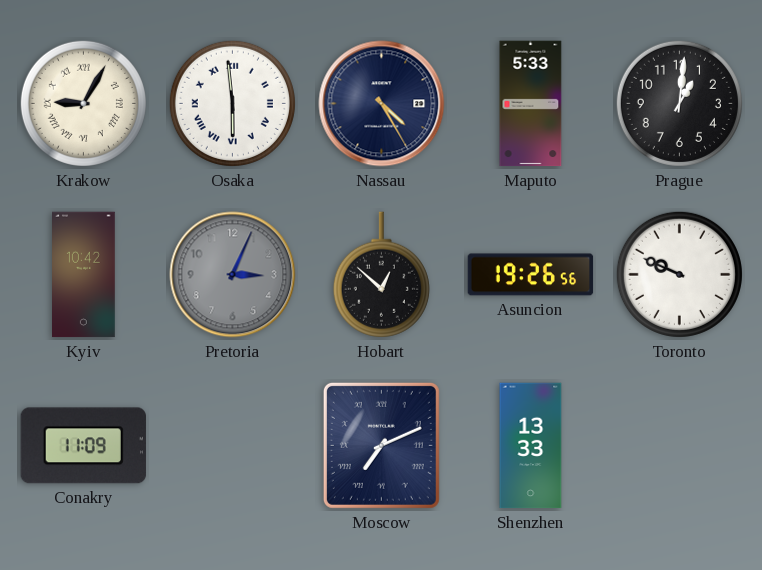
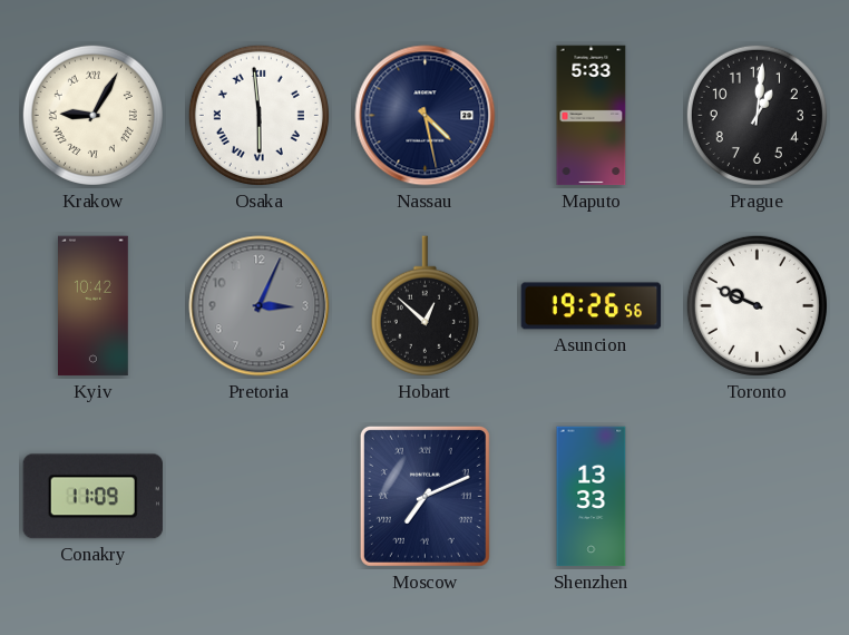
Nassau: 4:25 -> 4:28
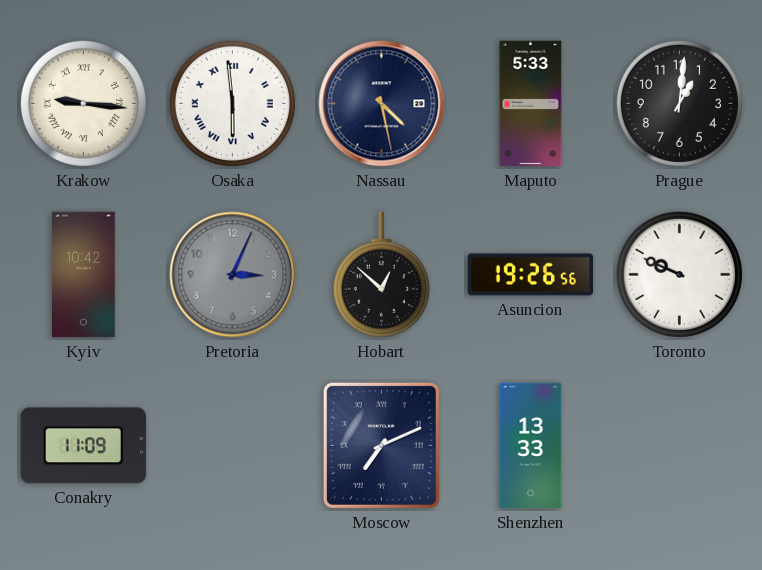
Krakow: 9:05 -> 9:16
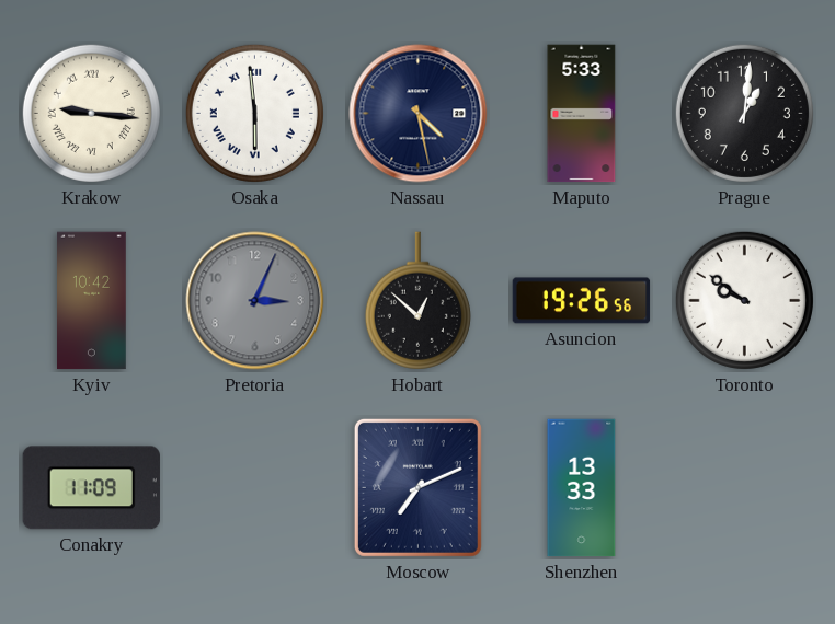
Toronto: 9:49 -> 9:51
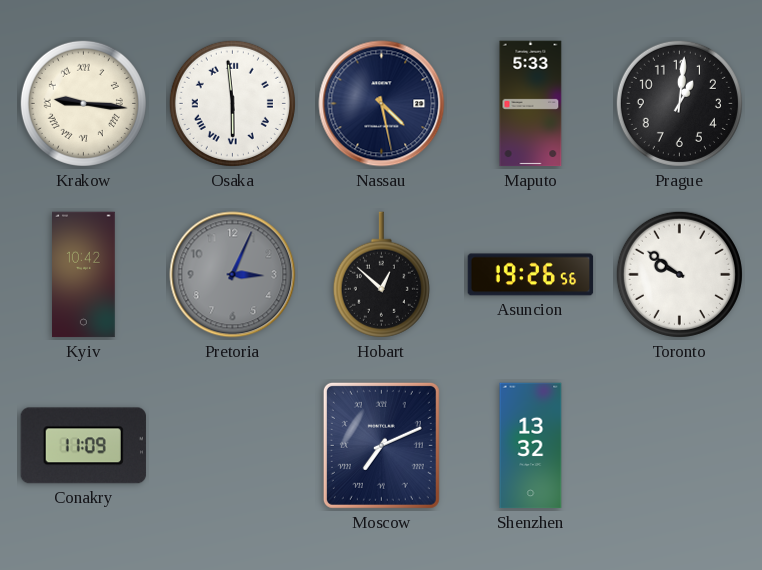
Shenzhen: 13:33 -> 13:32
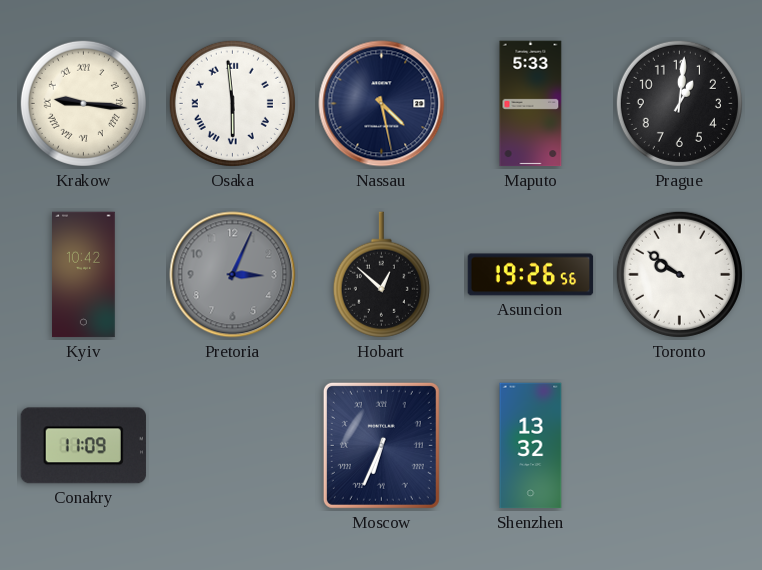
Moscow: 7:11 -> 6:34
